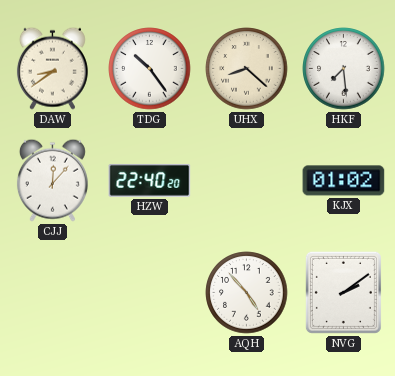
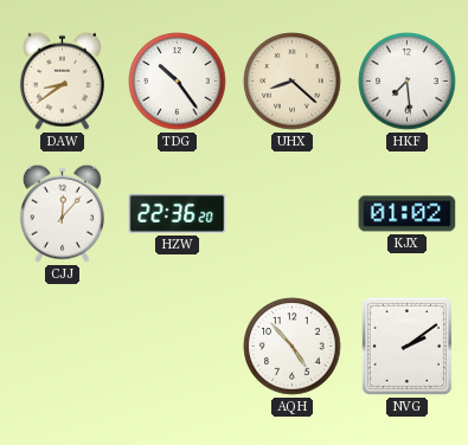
HZW: 22:40 -> 22:36
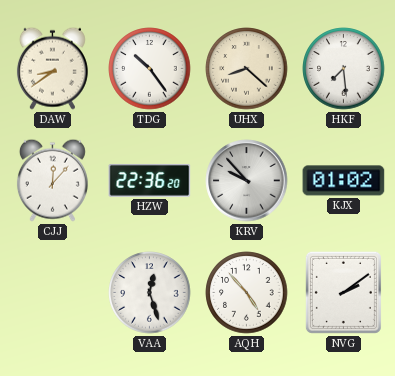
KRV: none -> 9:53
VAA: none -> 12:27
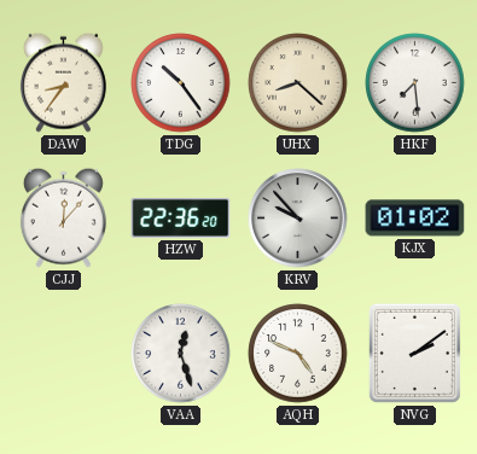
DAW: 8:39 -> 8:36
AQH: 4:53 -> 4:49
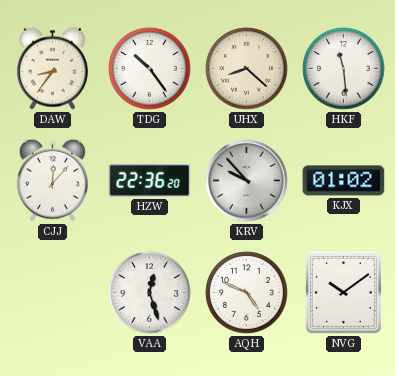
HKF: 7:29 -> 11:29
NVG: 2:09 -> 10:09
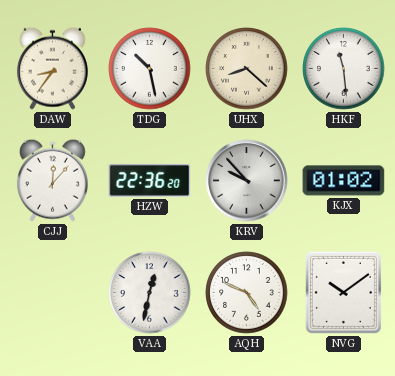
TDG: 10:24 -> 10:28
VAA: 12:27 -> 12:32
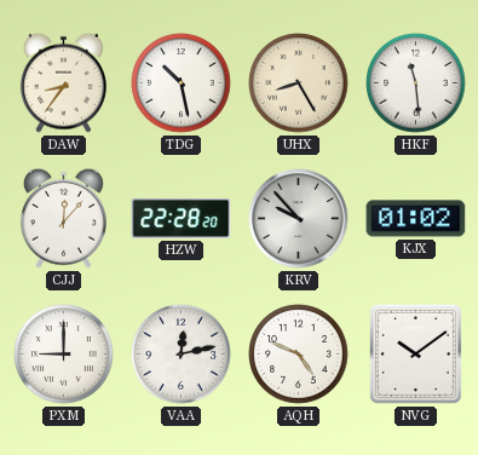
UHX: 8:22 -> 8:25
HZW: 22:36 -> 22:28
PXM: none -> 9:00
VAA: 12:32 -> 12:13
